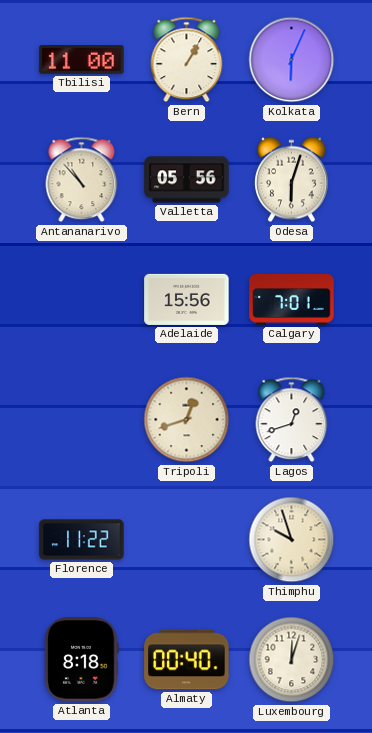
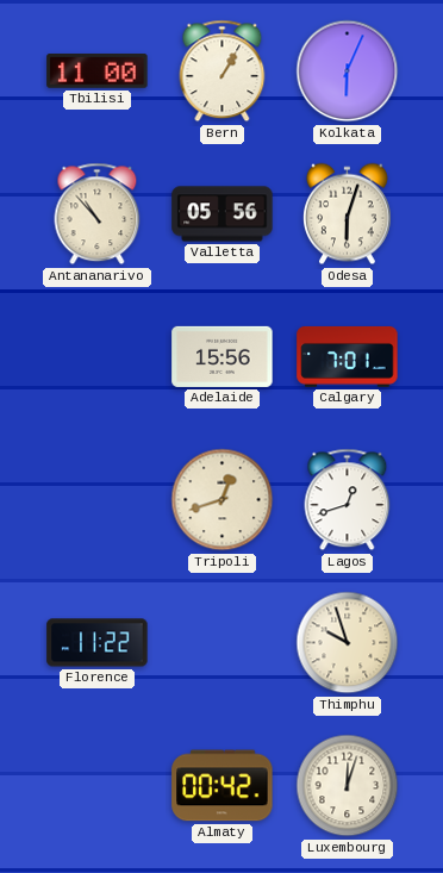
Atlanta: 8:18 -> none
Almaty: 00:40 -> 00:42
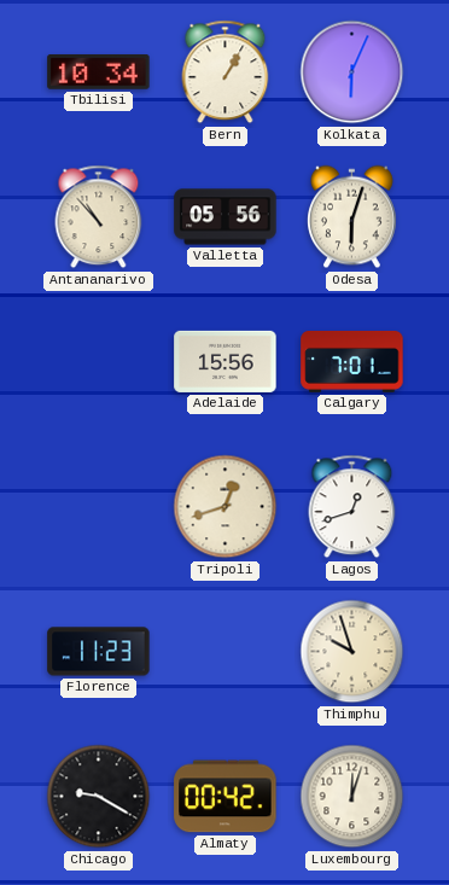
Tbilisi: 11:00 -> 10:34
Florence: 11:22 -> 11:23
Chicago: none -> 9:20
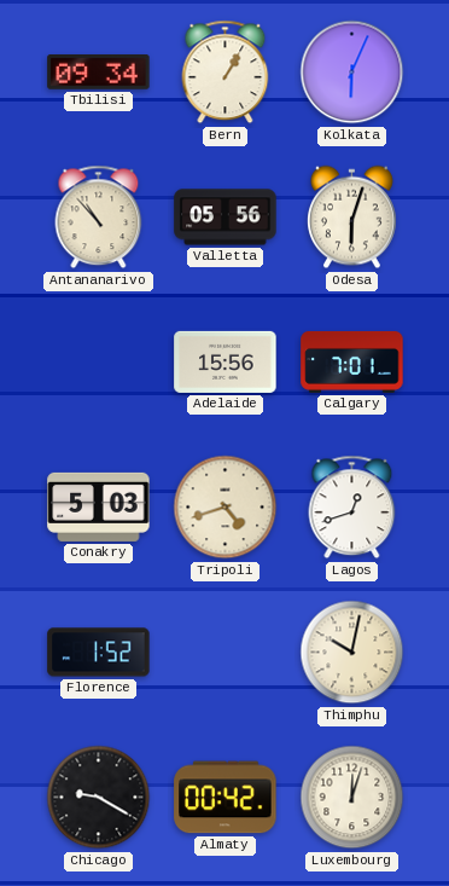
Tbilisi: 10:34 -> 09:34
Conakry: none -> 5:03
Tripoli: 12:42 -> 4:42
Florence: 11:23 -> 1:52
Thimphu: 9:57 -> 10:02
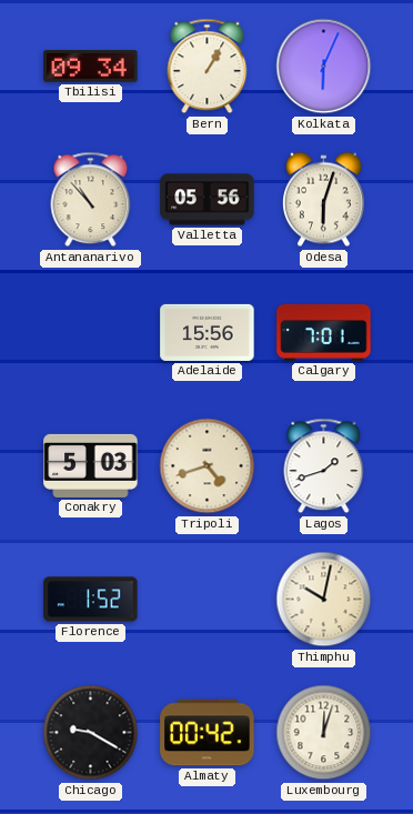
Lagos: 12:42 -> 1:42
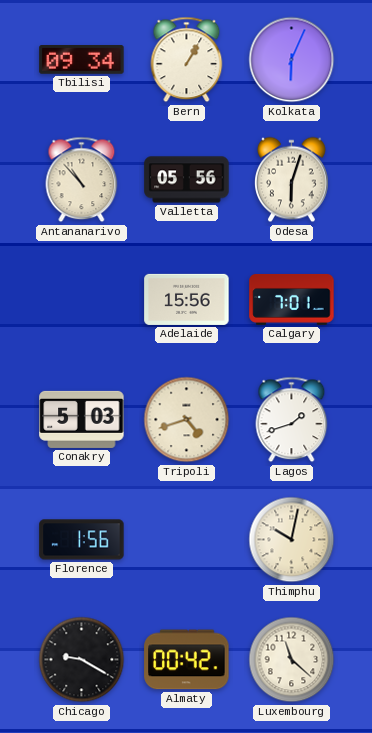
Florence: 1:52 -> 1:56
Luxembourg: 12:03 -> 11:22
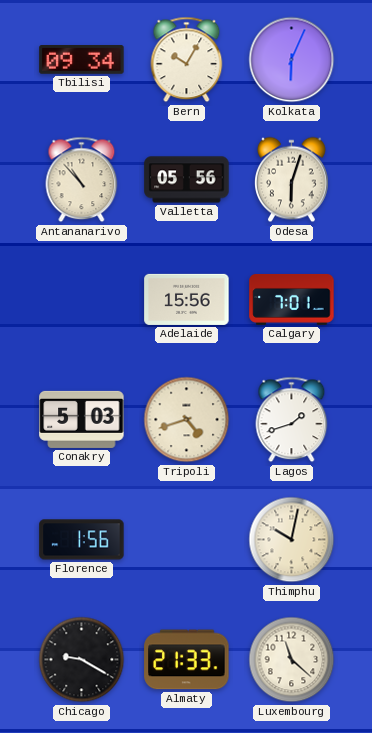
Bern: 1:05 -> 10:05
Almaty: 00:42 -> 21:33
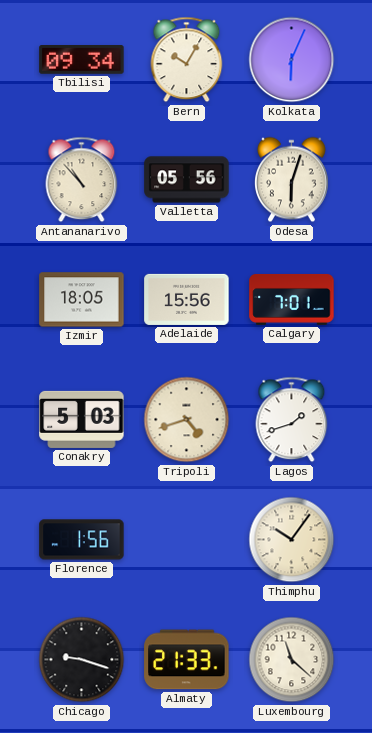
Izmir: none -> 18:05
Thimphu: 10:02 -> 10:06
Chicago: 9:20 -> 9:18
